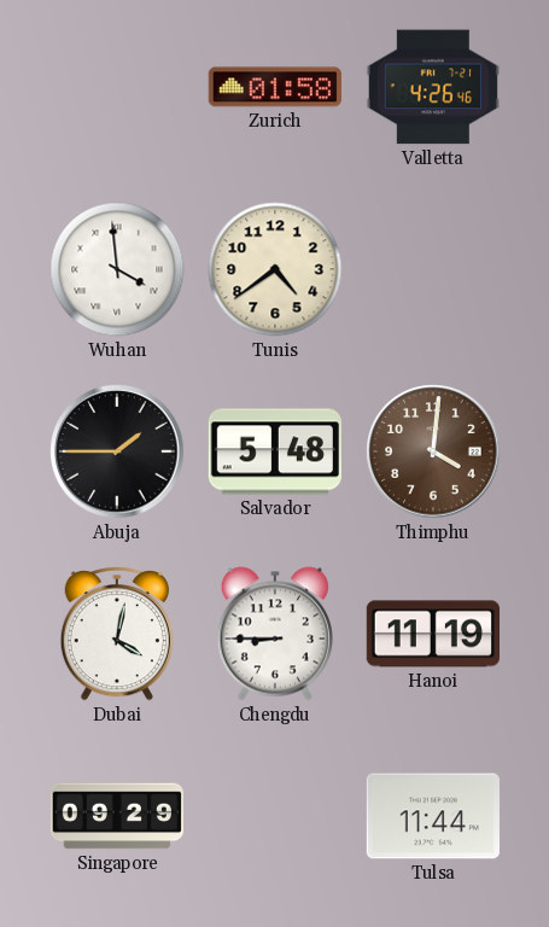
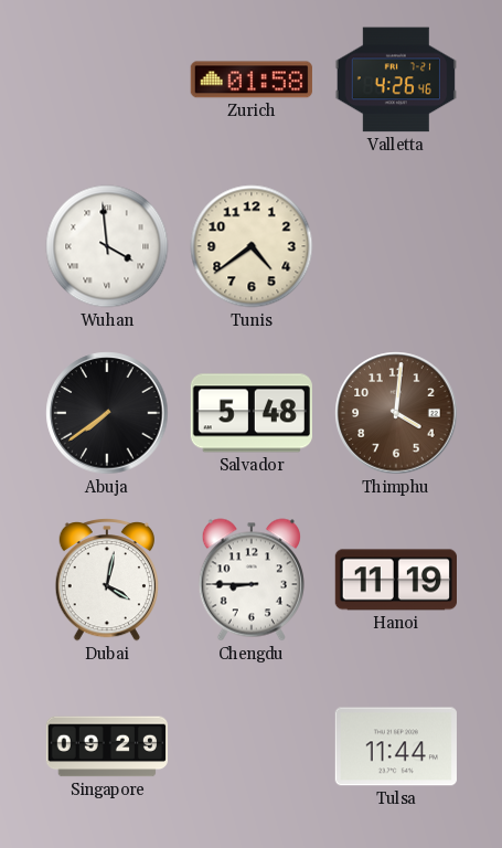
Abuja: 1:45 -> 7:39
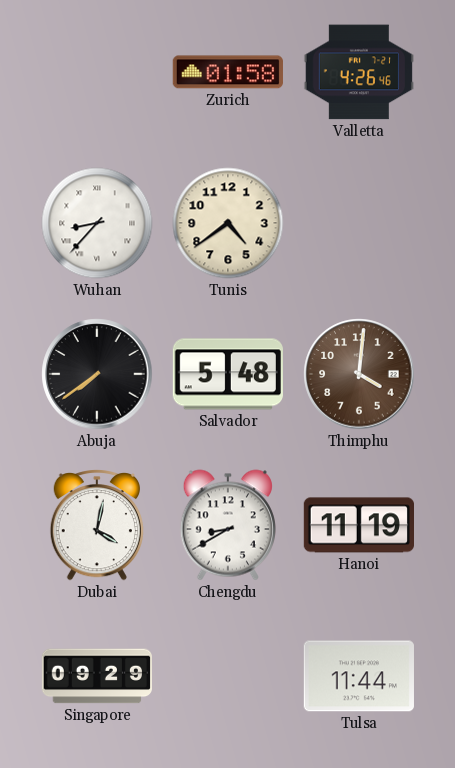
Wuhan: 3:59 -> 8:37
Chengdu: 8:45 -> 8:40
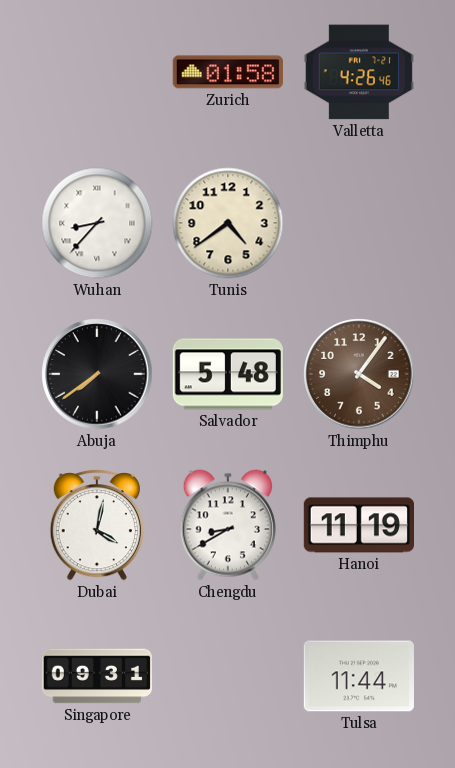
Thimphu: 4:01 -> 4:06
Singapore: 09:29 -> 09:31
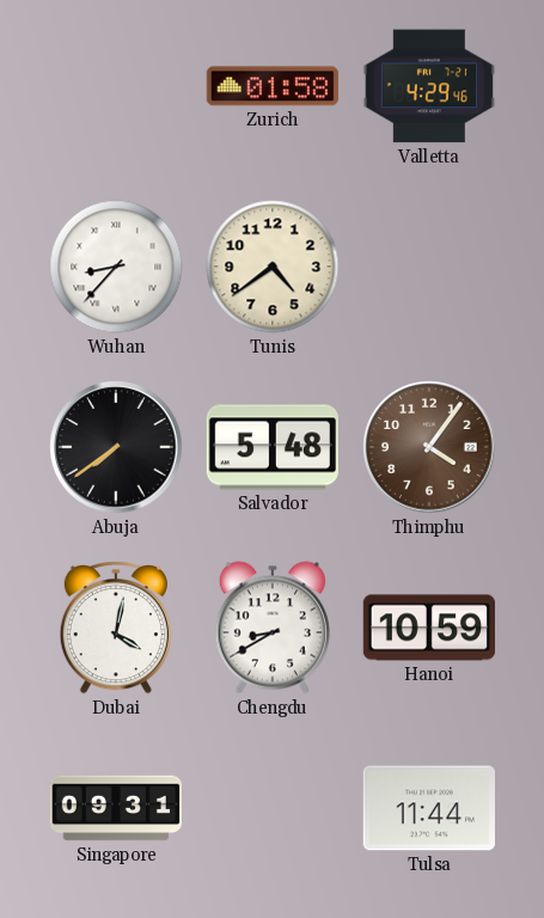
Valletta: 4:26 -> 4:29
Hanoi: 11:19 -> 10:59
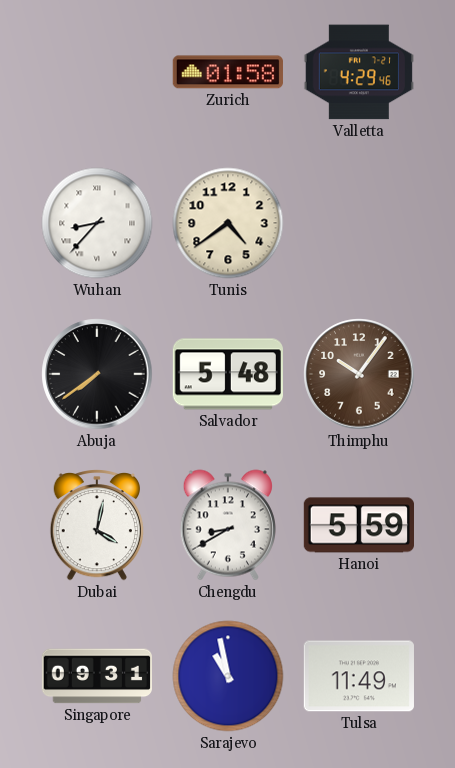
Thimphu: 4:06 -> 10:06
Hanoi: 10:59 -> 5:59
Sarajevo: none -> 10:58
Tulsa: 11:44 -> 11:49
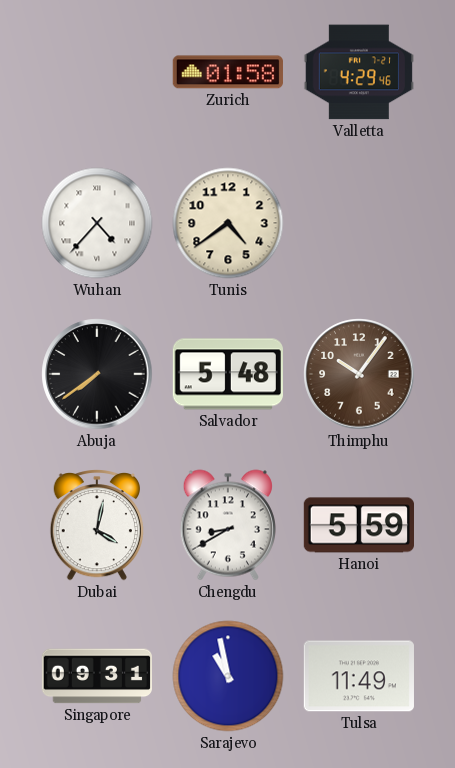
Wuhan: 8:37 -> 4:37
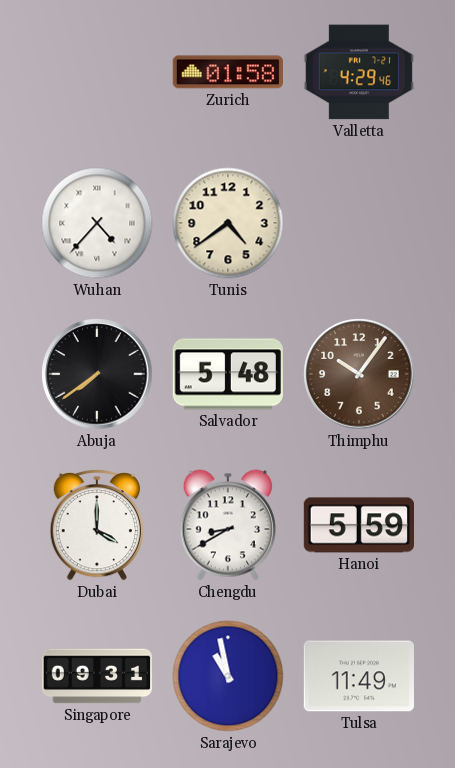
Dubai: 4:02 -> 4:00
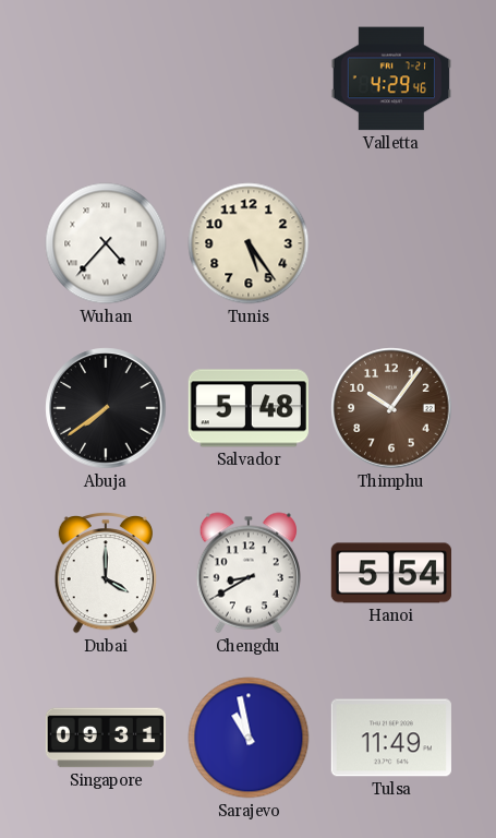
Zurich: 01:58 -> none
Tunis: 4:39 -> 5:24
Hanoi: 5:59 -> 5:54
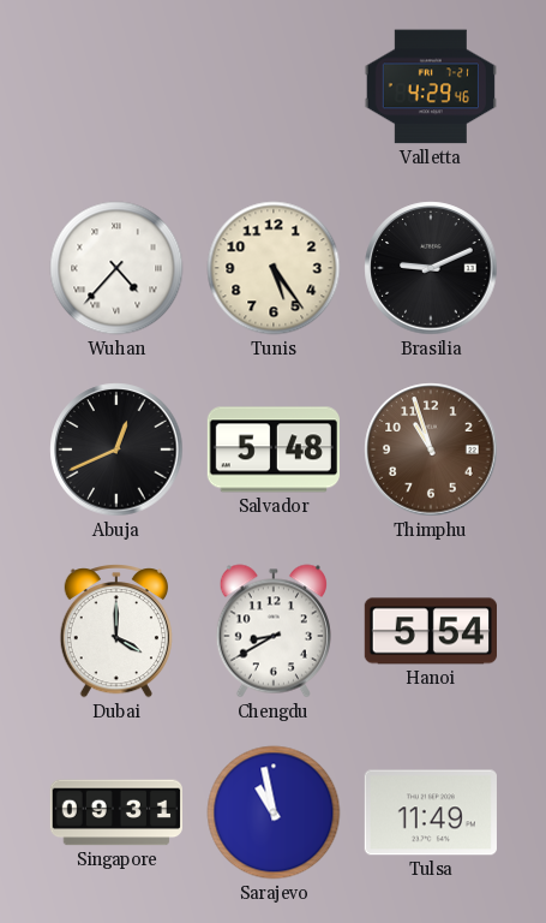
Brasilia: none -> 9:11
Abuja: 7:39 -> 12:41
Thimphu: 10:06 -> 10:57
